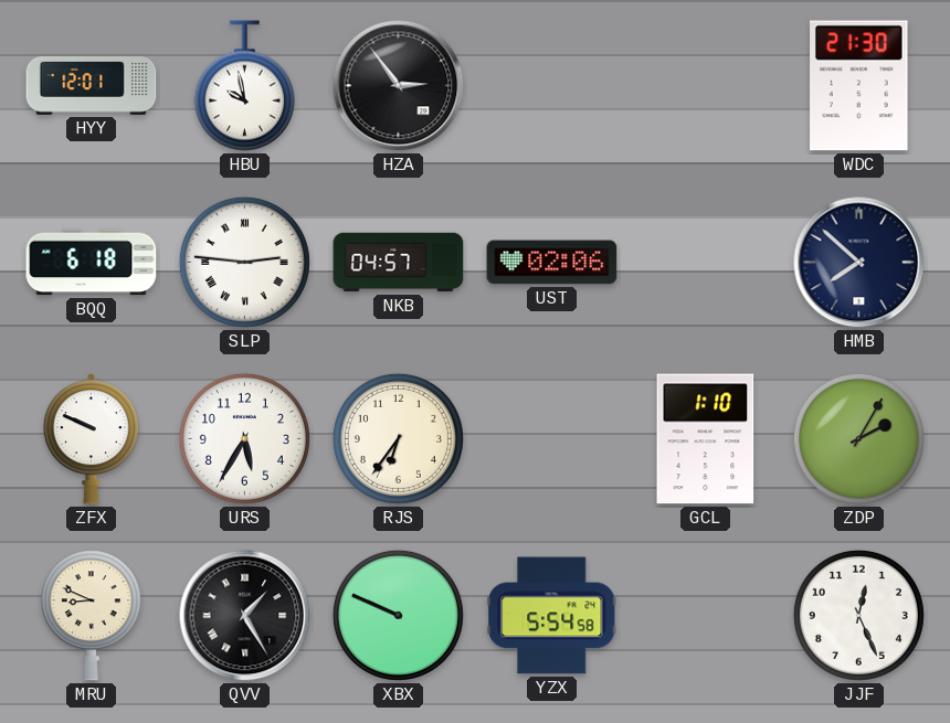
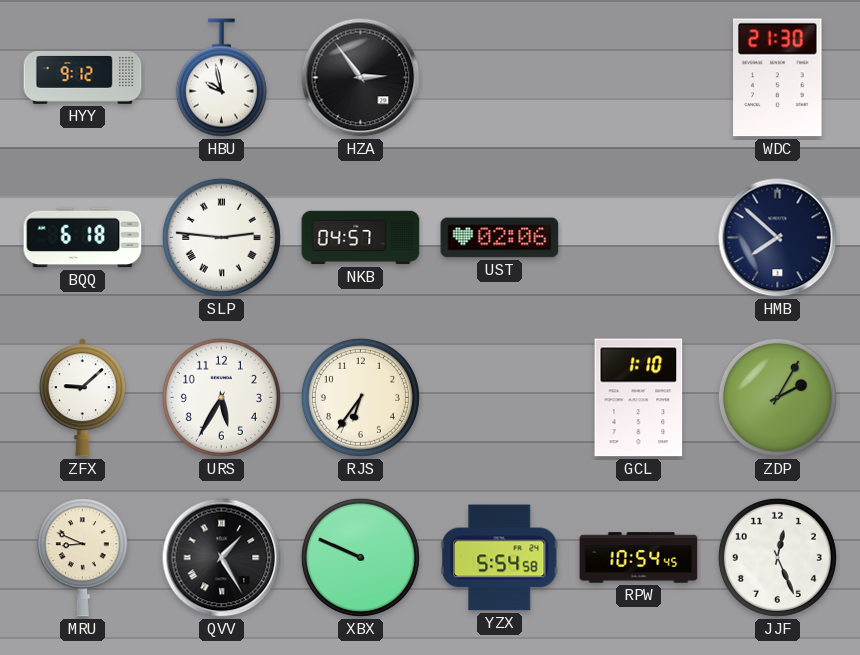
HYY: 12:01 -> 9:12
ZFX: 9:49 -> 9:08
RPW: none -> 10:54
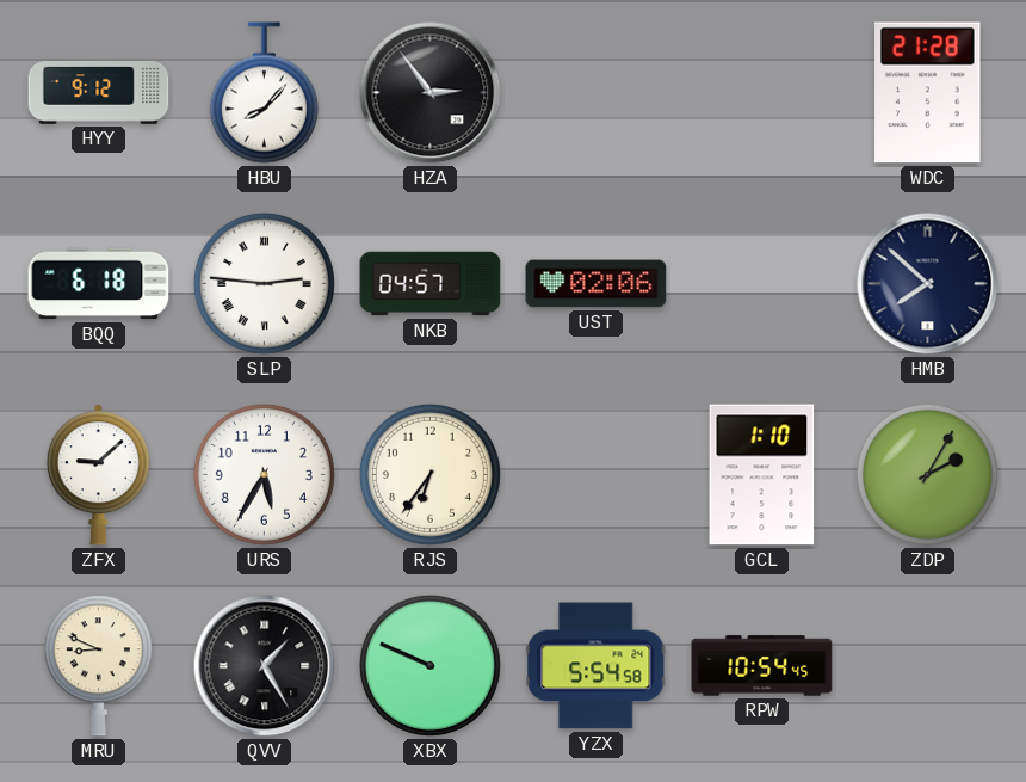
HBU: 9:58 -> 8:07
WDC: 21:30 -> 21:28
JJF: 12:26 -> none
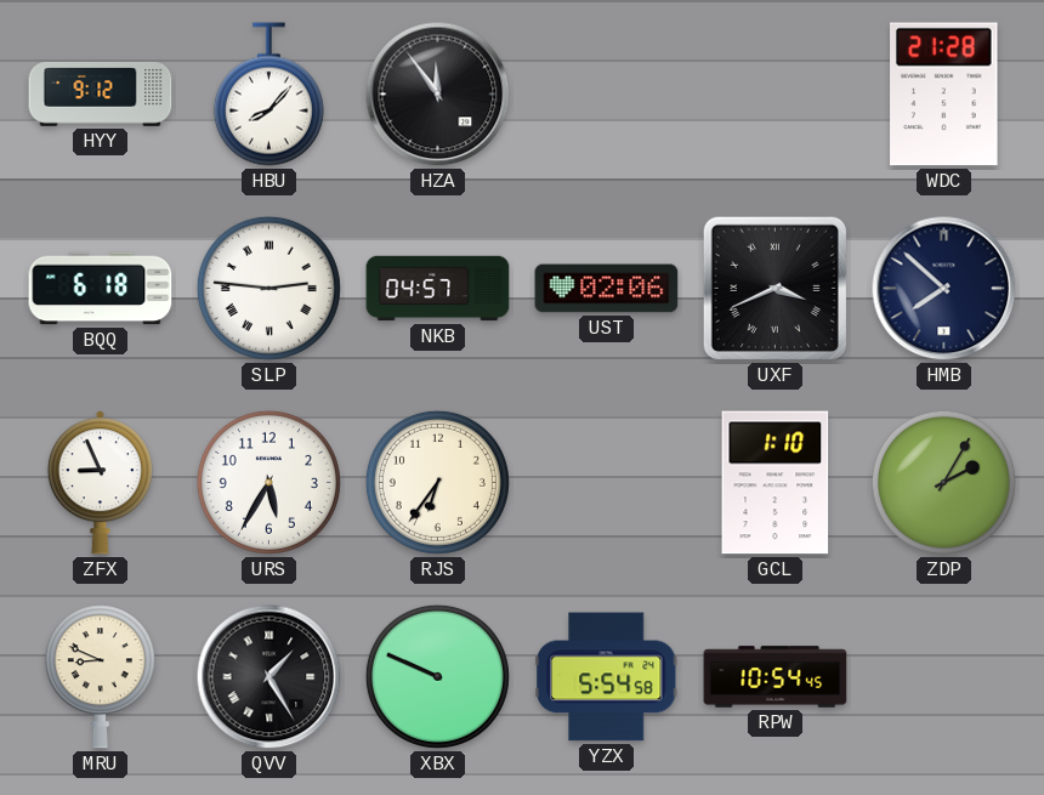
HZA: 2:54 -> 11:54
UXF: none -> 3:41
ZFX: 9:08 -> 8:56
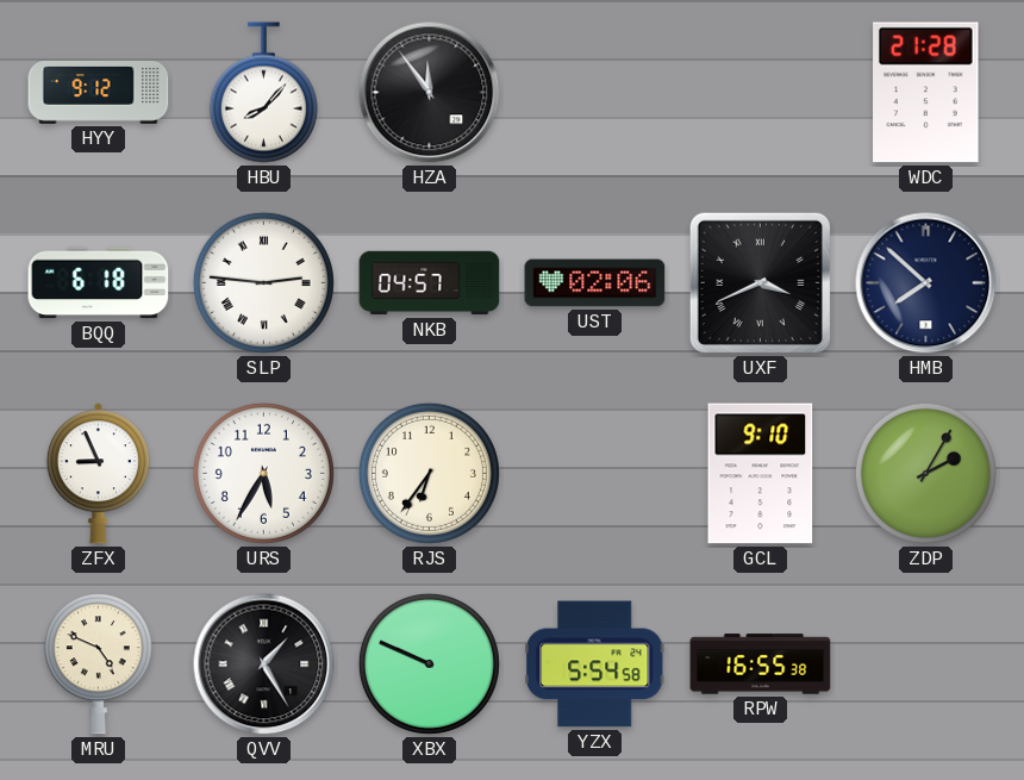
GCL: 1:10 -> 9:10
MRU: 8:49 -> 4:49
RPW: 10:54 -> 16:55
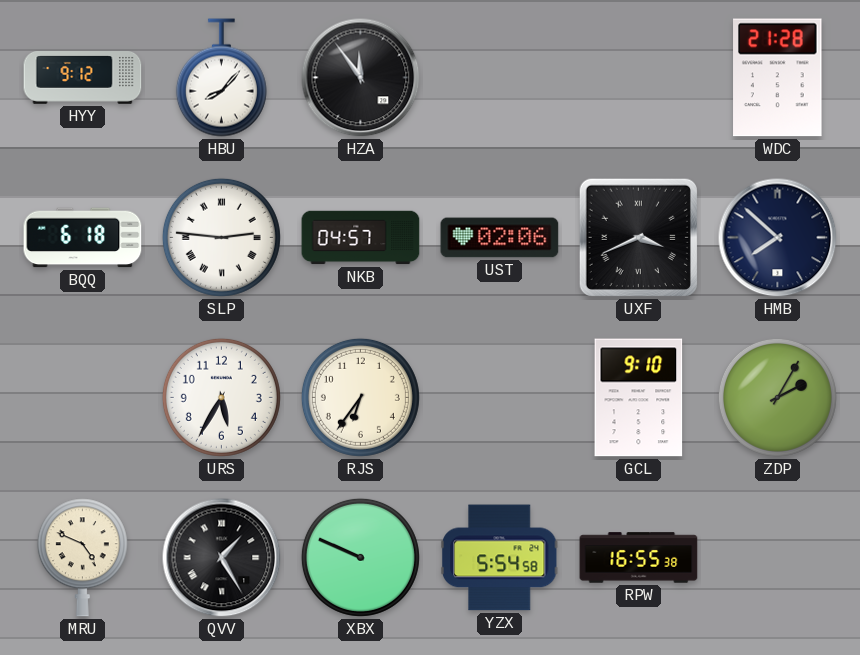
ZFX: 8:56 -> none
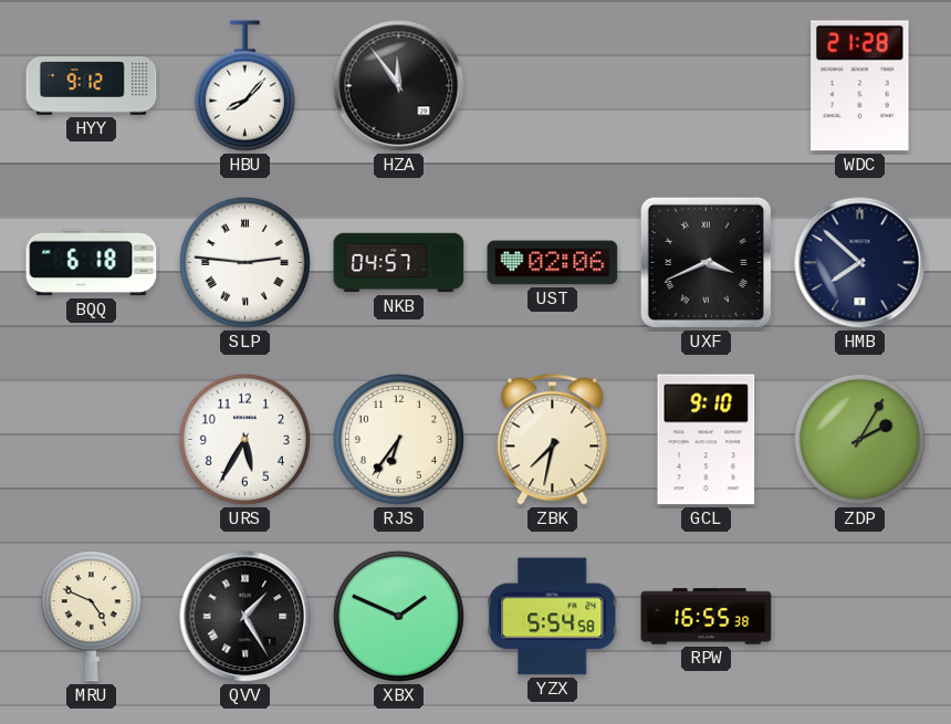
ZBK: none -> 7:32
XBX: 9:49 -> 1:49
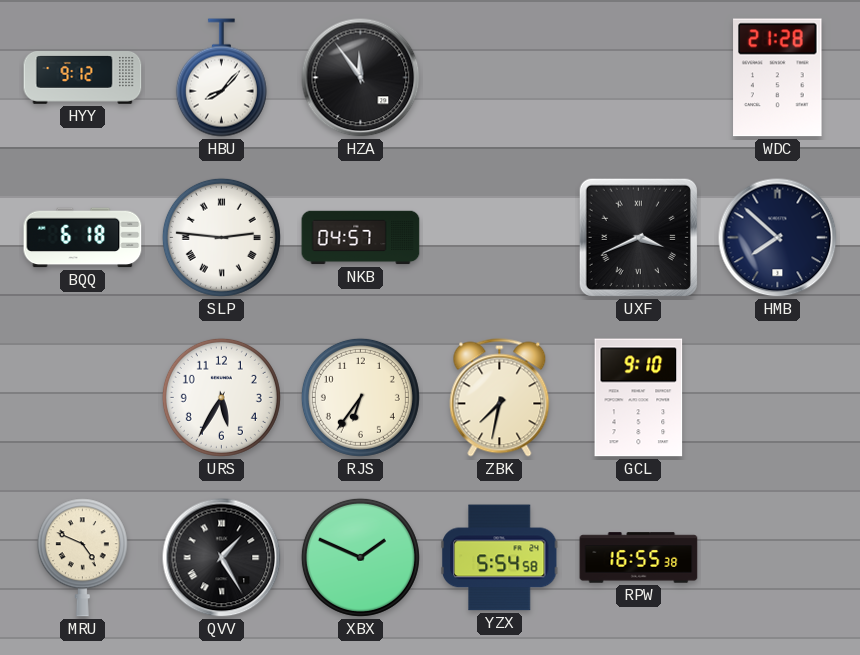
UST: 02:06 -> none
ZDP: 2:05 -> none
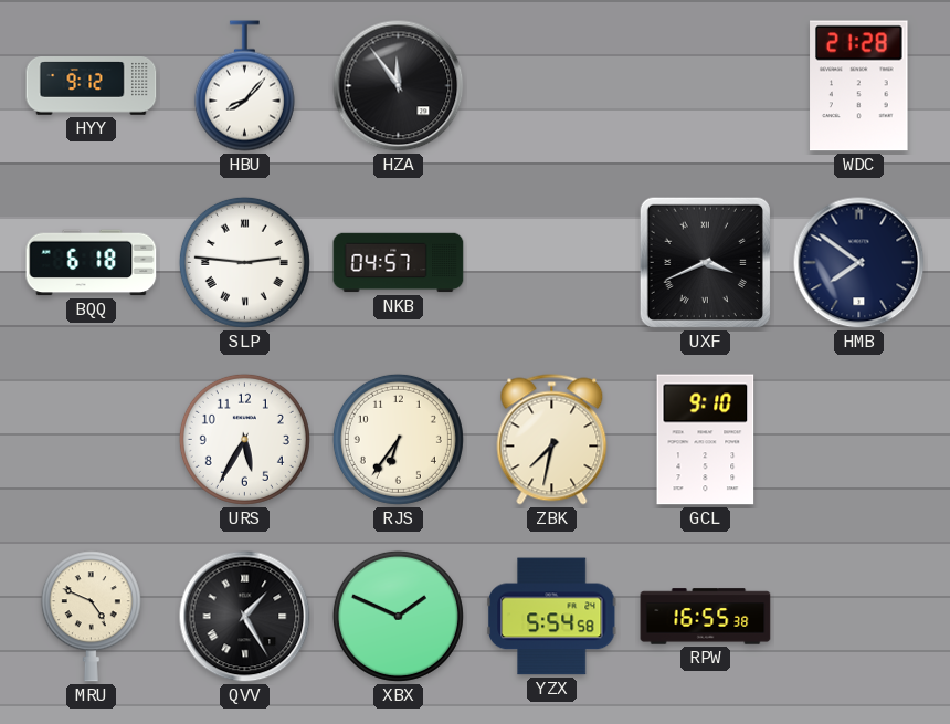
HMB: 7:52 -> 7:51
